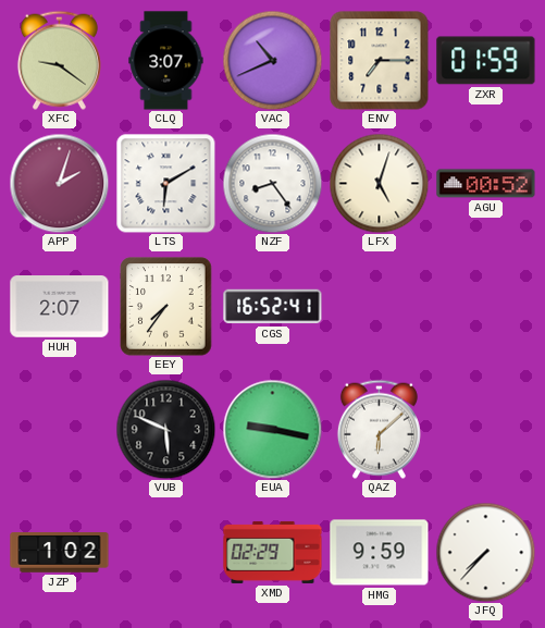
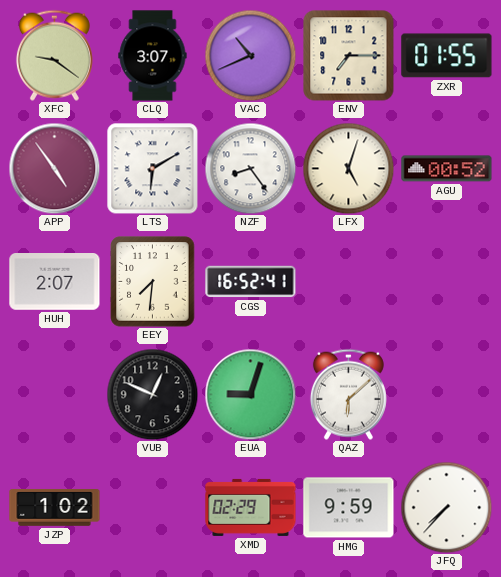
ZXR: 01:59 -> 01:55
APP: 2:03 -> 4:54
EEY: 7:36 -> 7:31
VUB: 5:49 -> 12:49
EUA: 9:17 -> 9:03
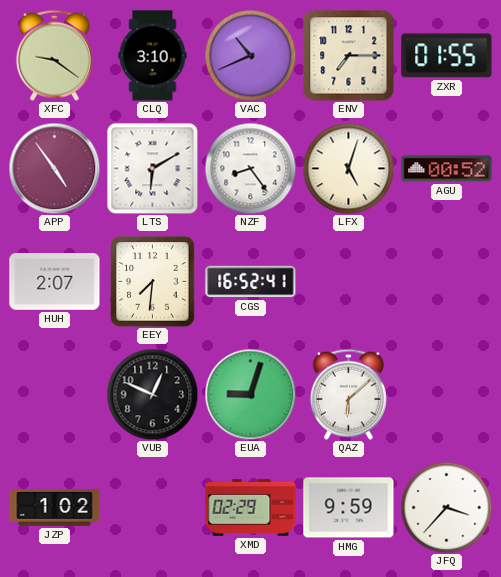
CLQ: 3:07 -> 3:10
JFQ: 7:37 -> 3:37
